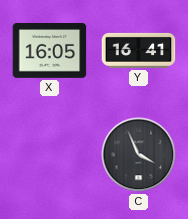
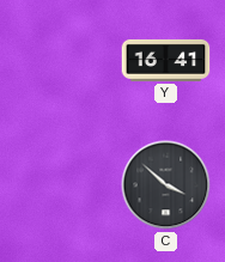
X: 16:05 -> none
C: 3:56 -> 3:52
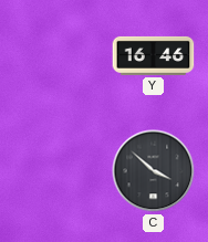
Y: 16:41 -> 16:46
